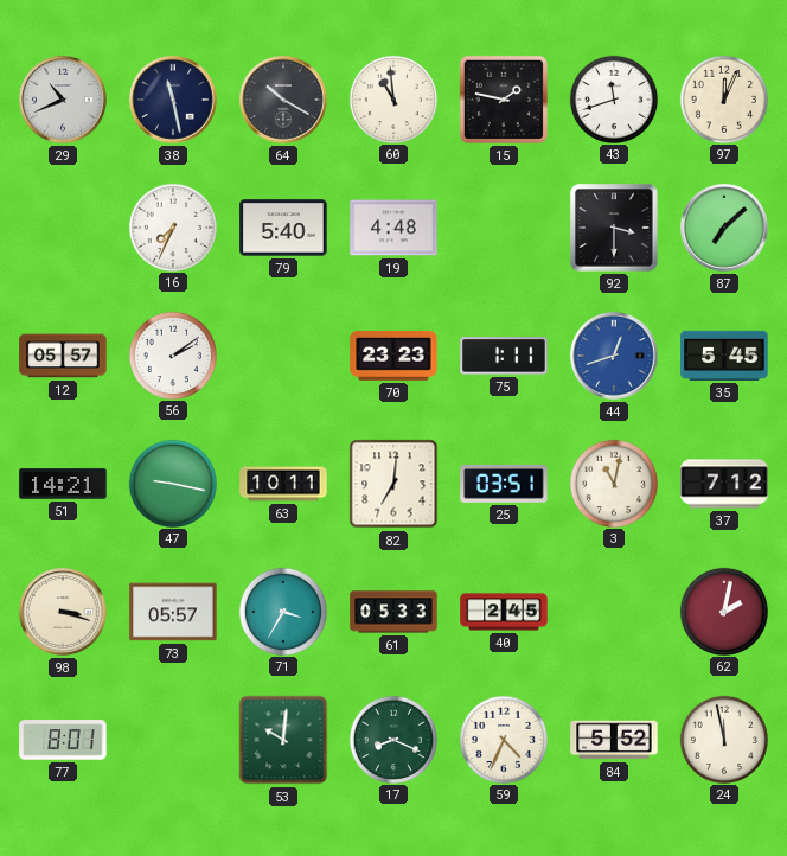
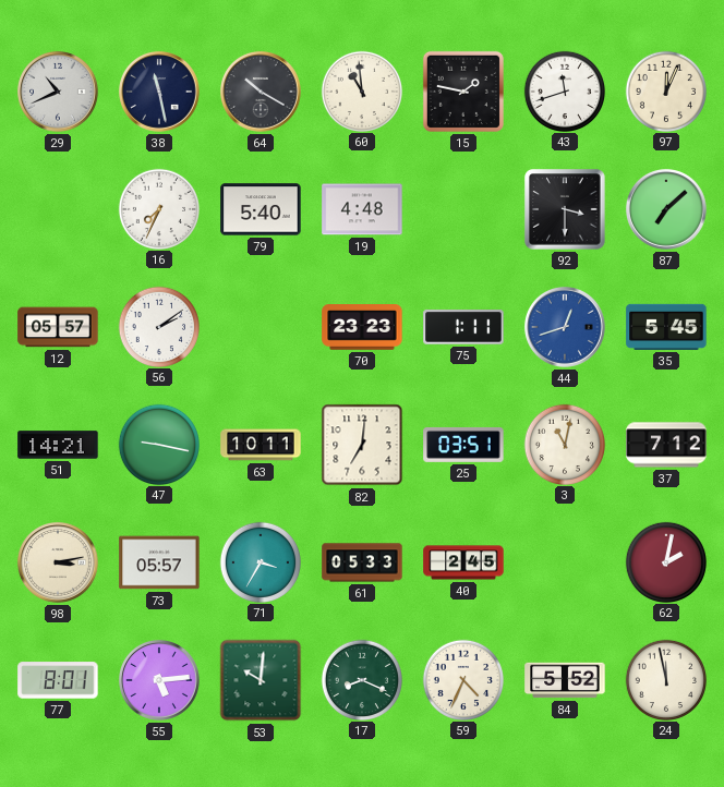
98: 3:18 -> 3:13
55: none -> 5:14
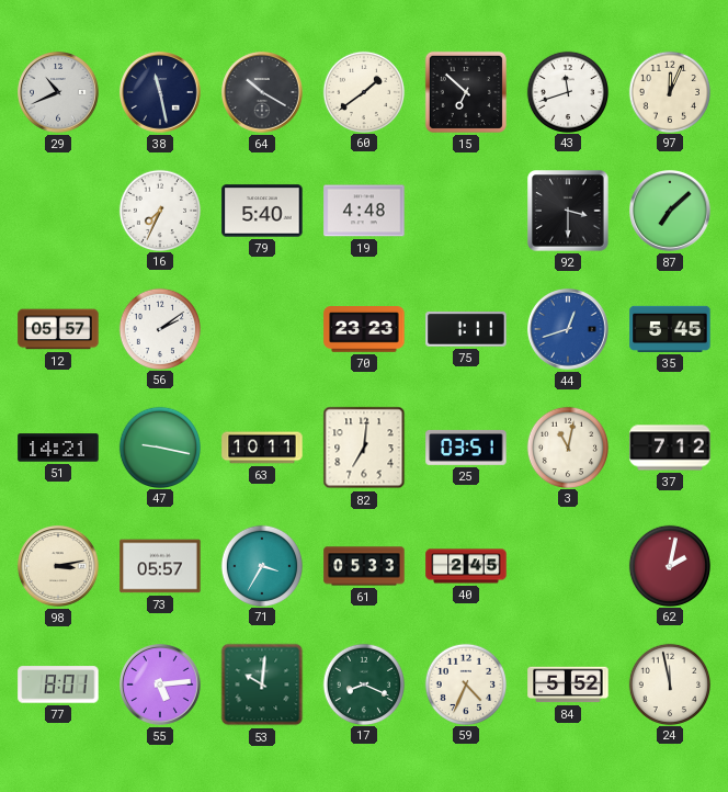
60: 10:59 -> 1:39
15: 1:47 -> 6:52
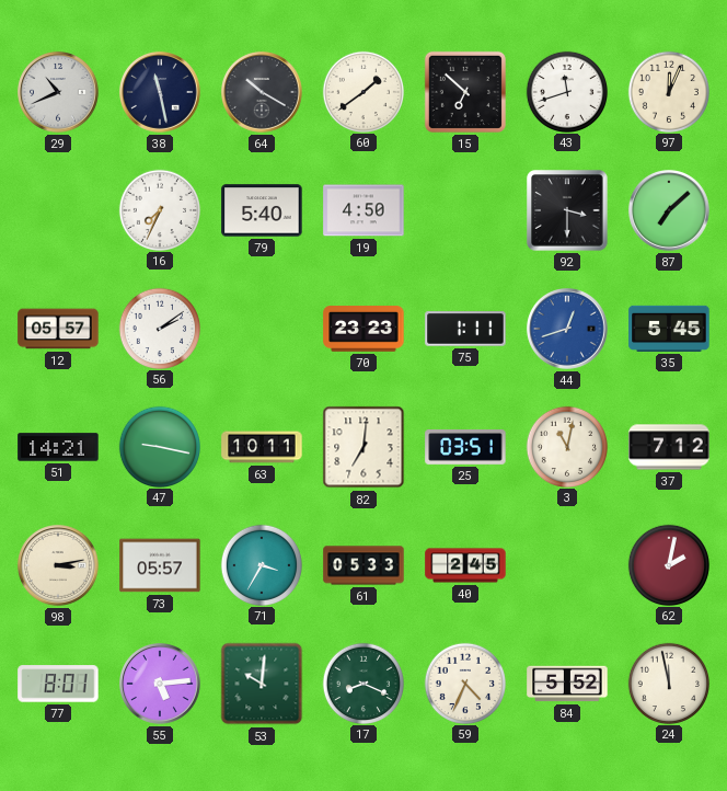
19: 4:48 -> 4:50
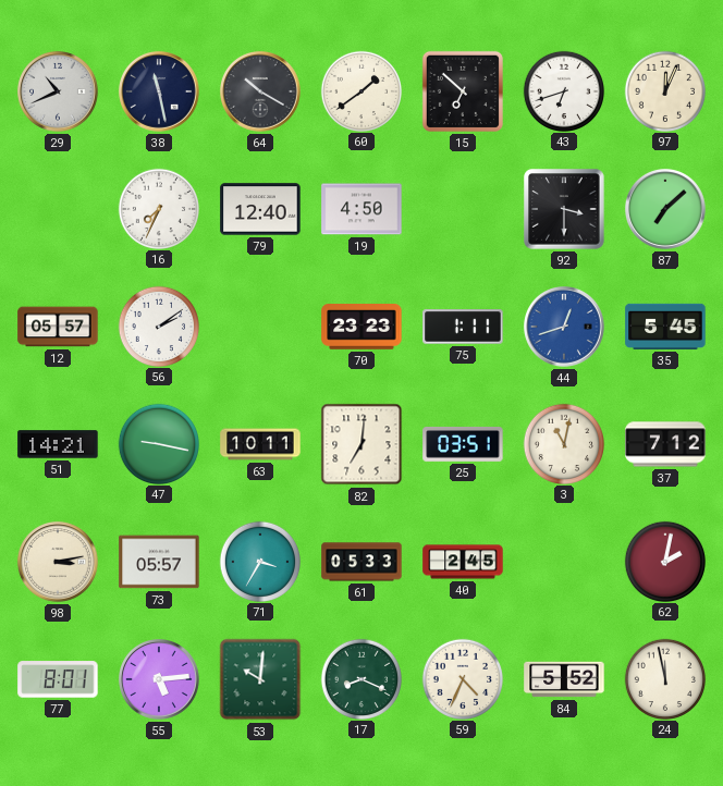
43: 11:42 -> 6:42
79: 5:40 -> 12:40
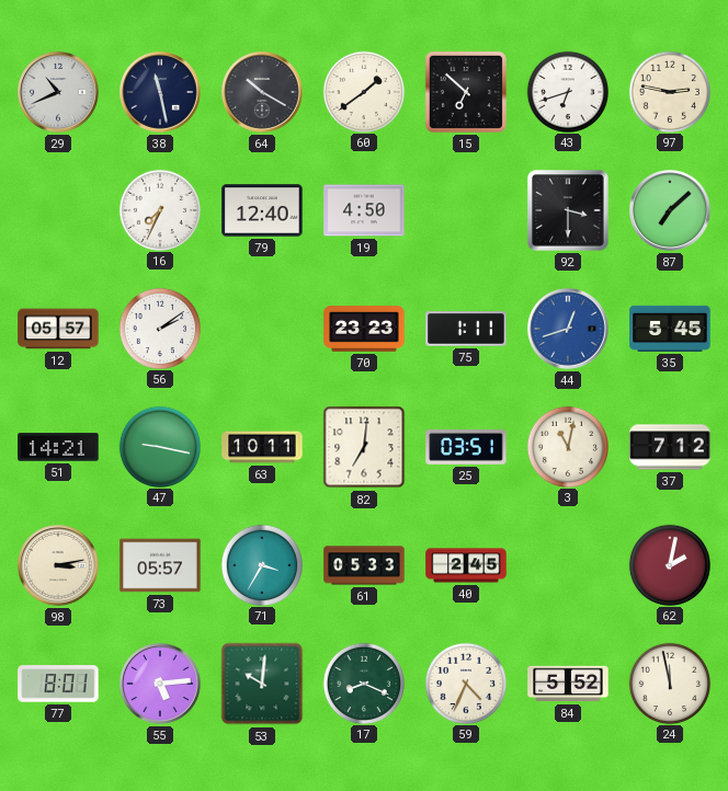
97: 12:04 -> 2:47
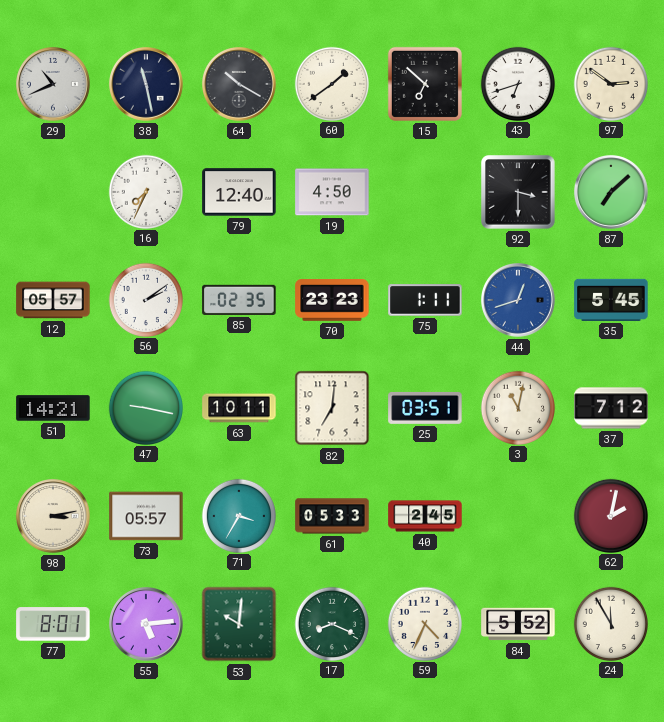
97: 2:47 -> 2:51
85: none -> 02:35
24: 11:58 -> 11:55
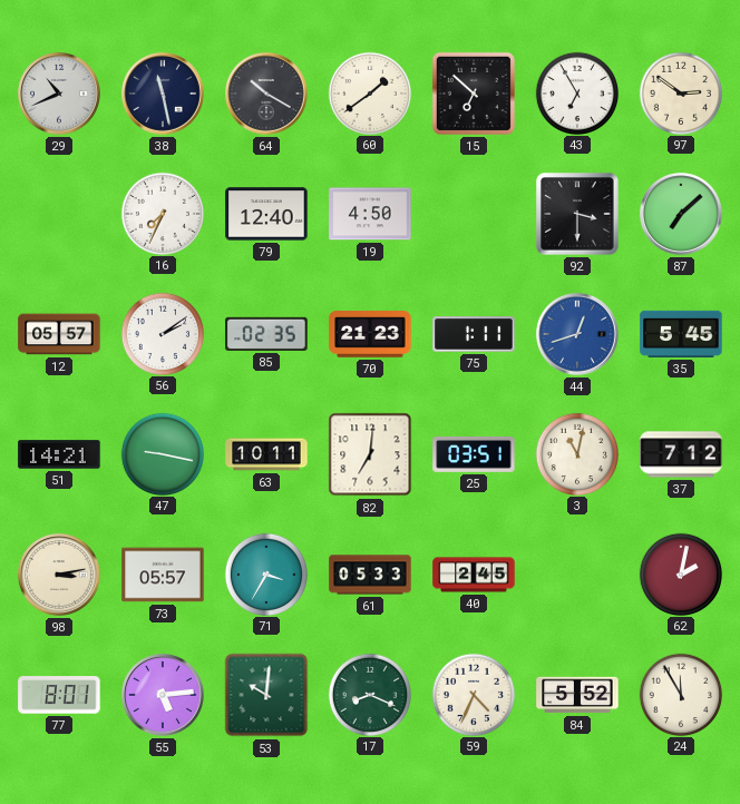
43: 6:42 -> 6:55
70: 23:23 -> 21:23
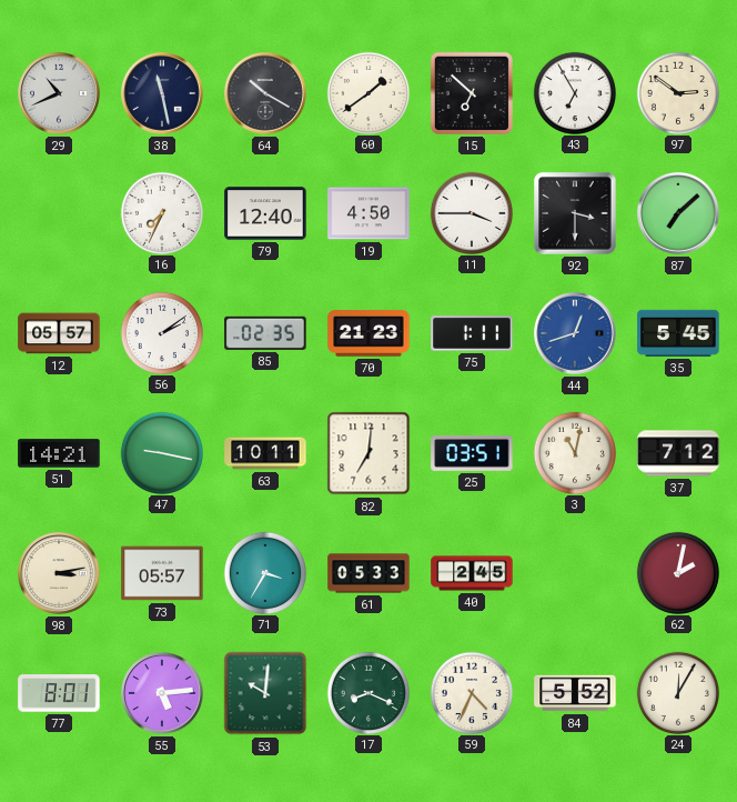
11: none -> 3:45
24: 11:55 -> 12:05
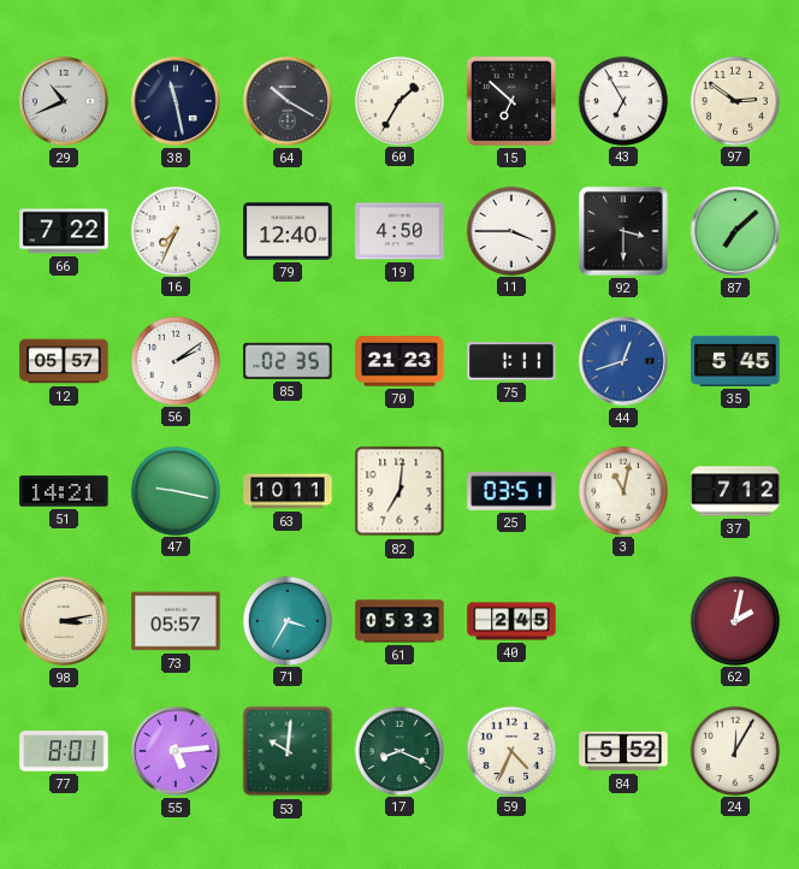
60: 1:39 -> 1:35
66: none -> 7:22
